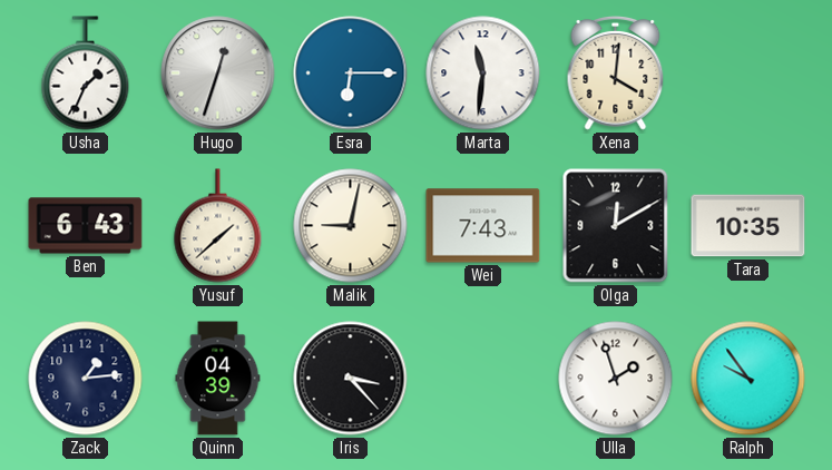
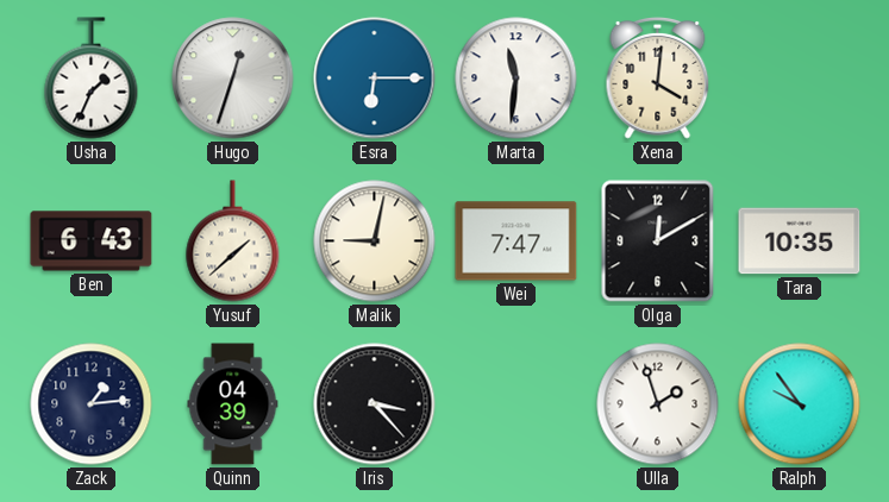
Wei: 7:43 -> 7:47
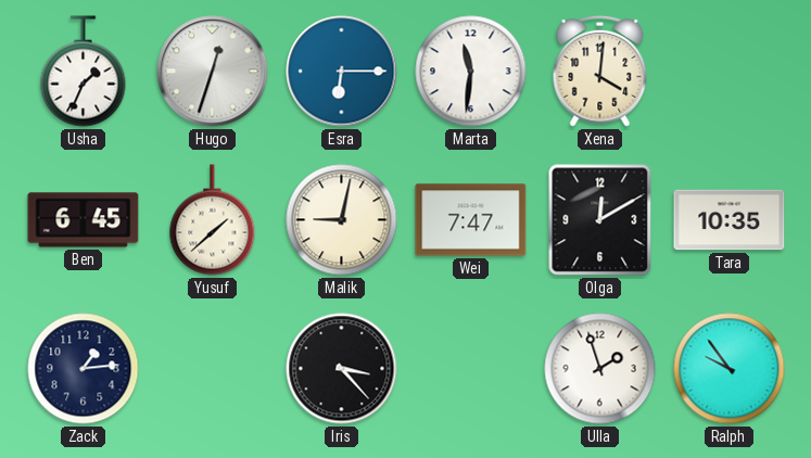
Ben: 6:43 -> 6:45
Quinn: 04:39 -> none
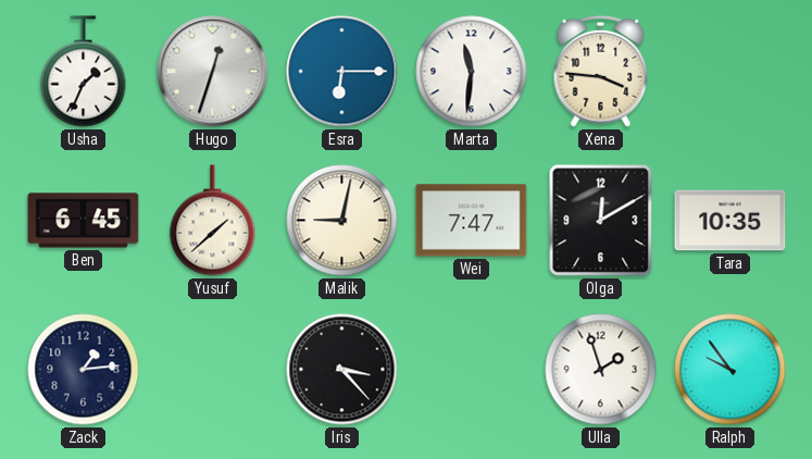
Xena: 4:01 -> 3:46
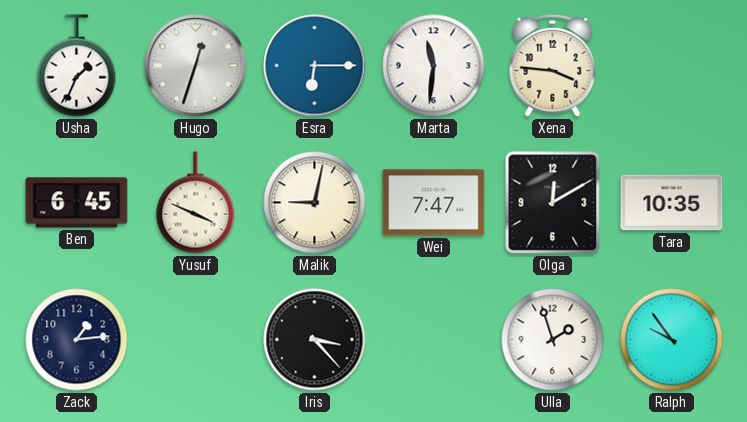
Yusuf: 1:38 -> 3:49
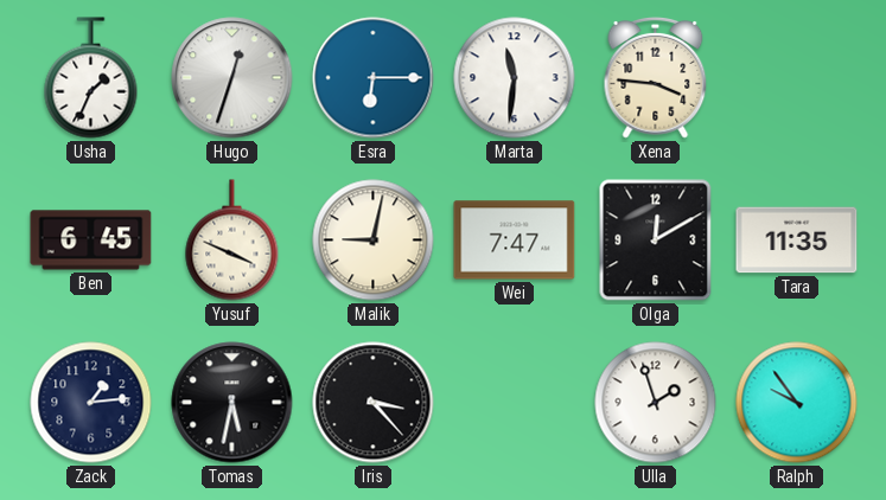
Tara: 10:35 -> 11:35
Tomas: none -> 5:32
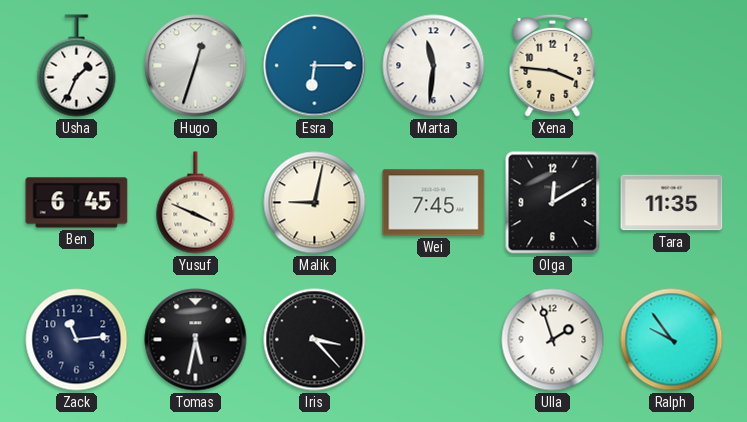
Wei: 7:47 -> 7:45
Zack: 1:14 -> 11:14
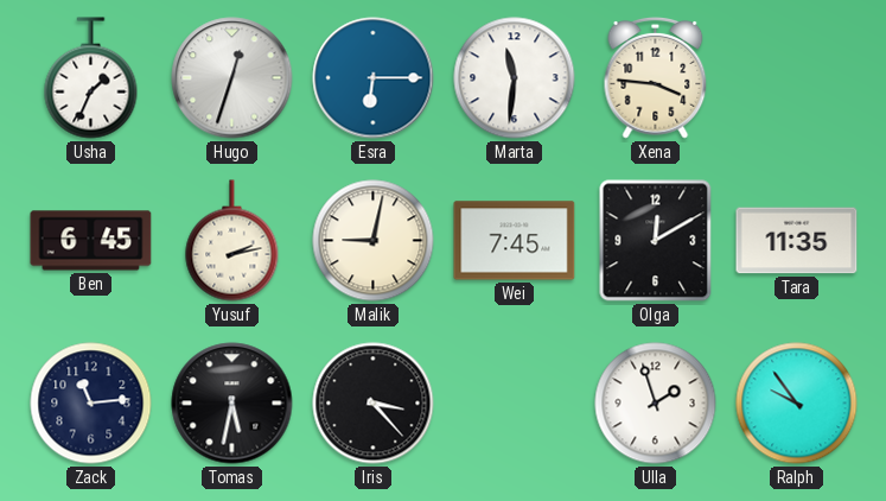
Yusuf: 3:49 -> 2:13
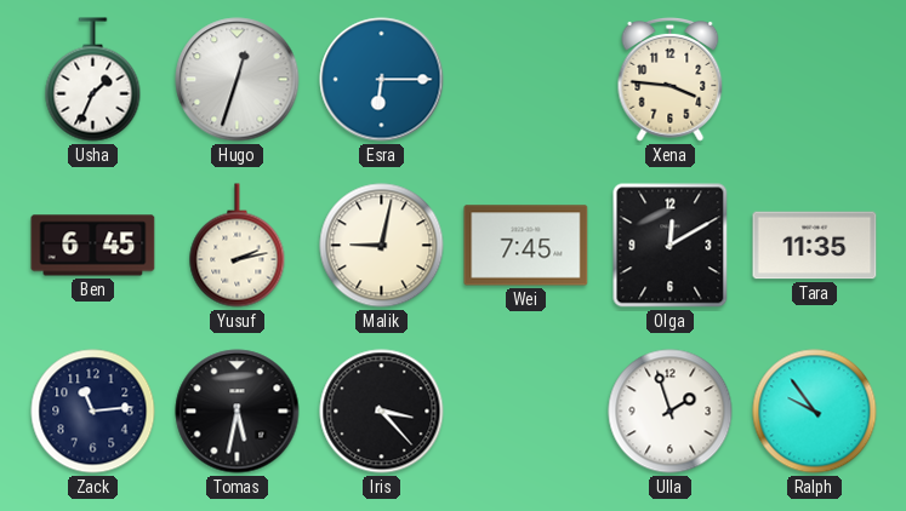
Marta: 11:31 -> none
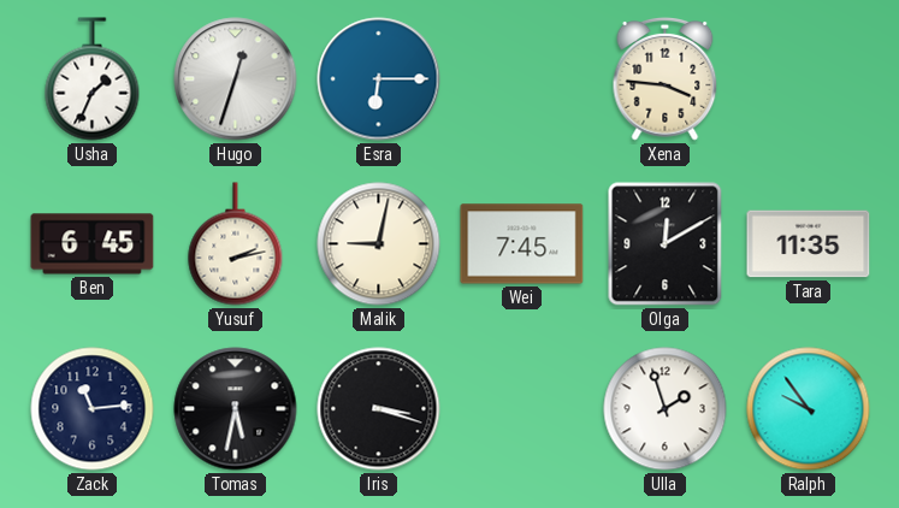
Iris: 3:23 -> 3:18
